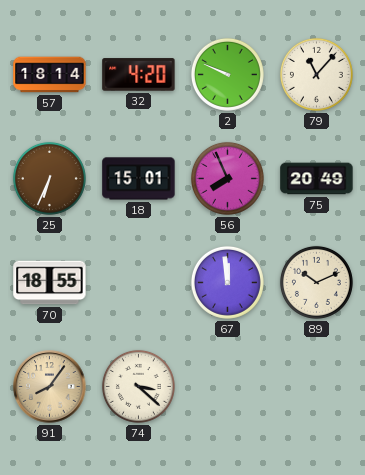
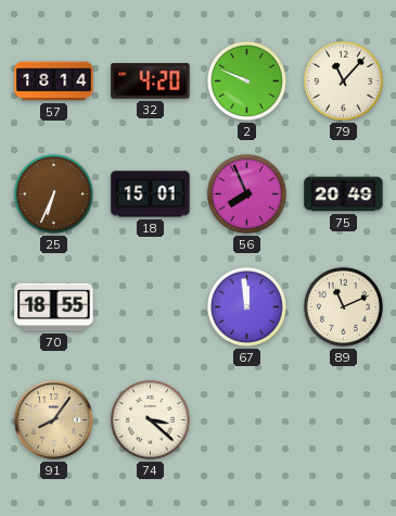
89: 10:11 -> 11:11
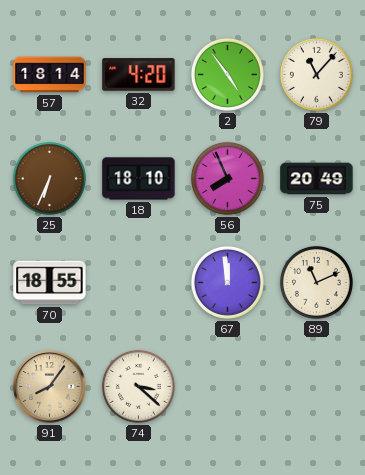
2: 9:49 -> 4:54
18: 15:01 -> 18:10
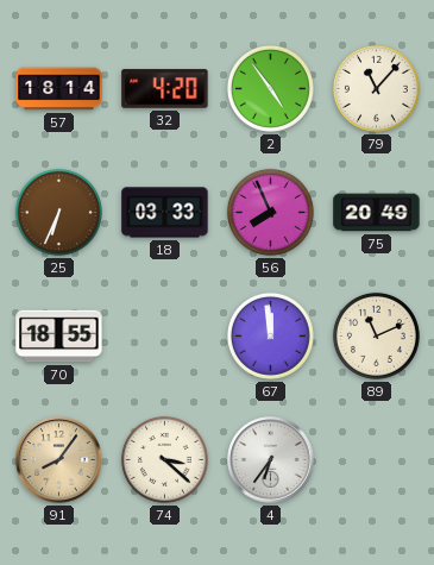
18: 18:10 -> 03:33
4: none -> 6:36
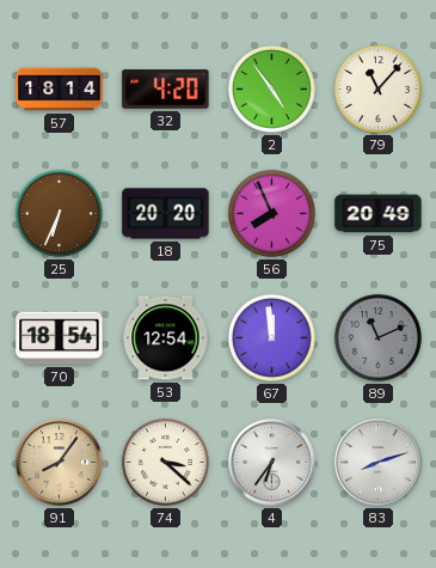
18: 03:33 -> 20:20
70: 18:55 -> 18:54
53: none -> 12:54
89 dial: cream -> grey
83: none -> 8:12
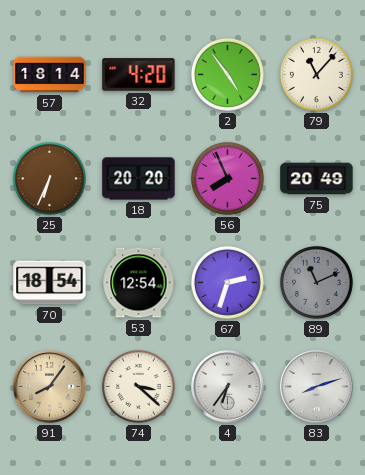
67: 11:59 -> 2:33
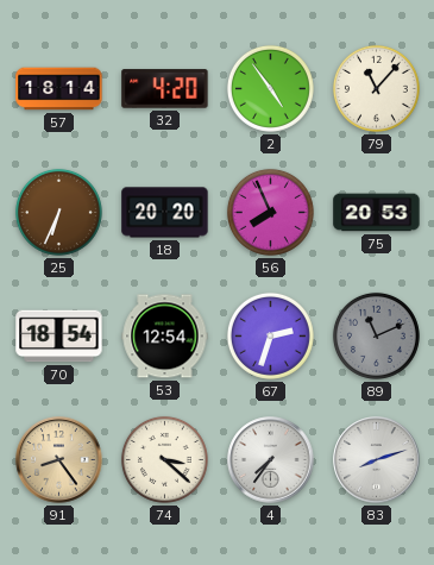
75: 20:49 -> 20:53
91: 8:06 -> 8:24
4: 6:36 -> 7:36
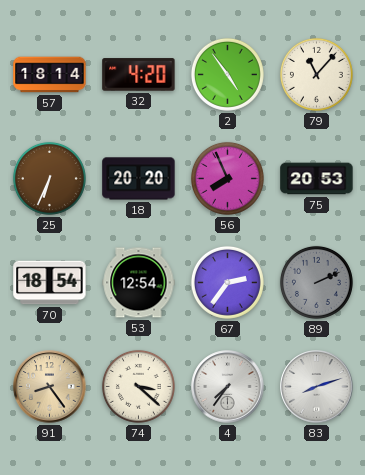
67: 2:33 -> 2:36
89: 11:11 -> 2:11
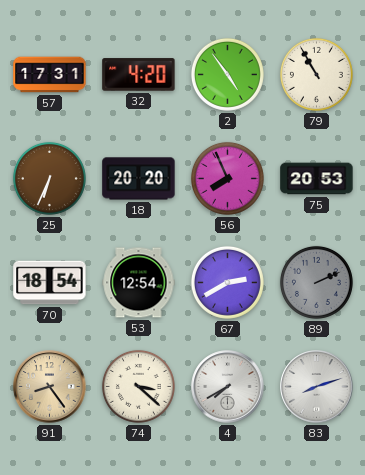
57: 18:14 -> 17:31
79: 11:07 -> 10:55
67: 2:36 -> 2:40
4: 7:36 -> 7:40
